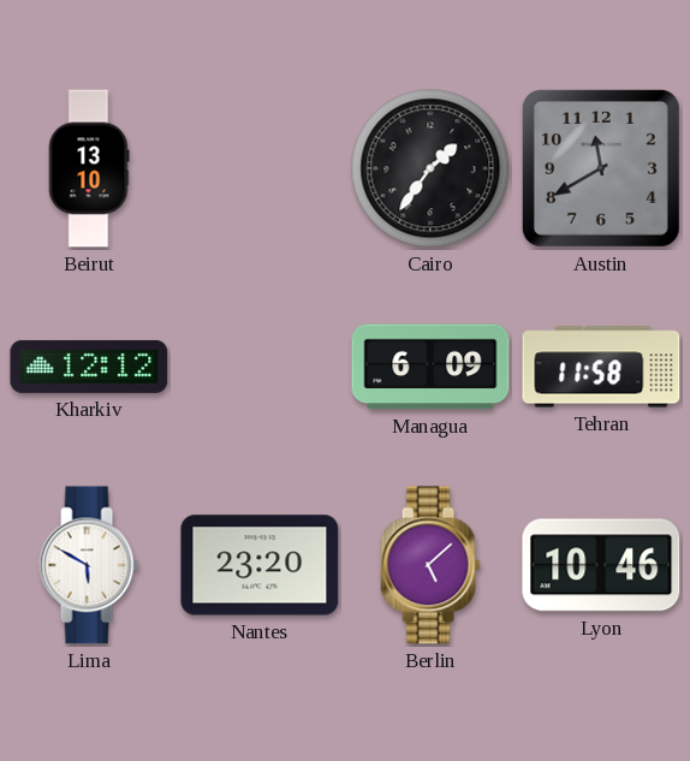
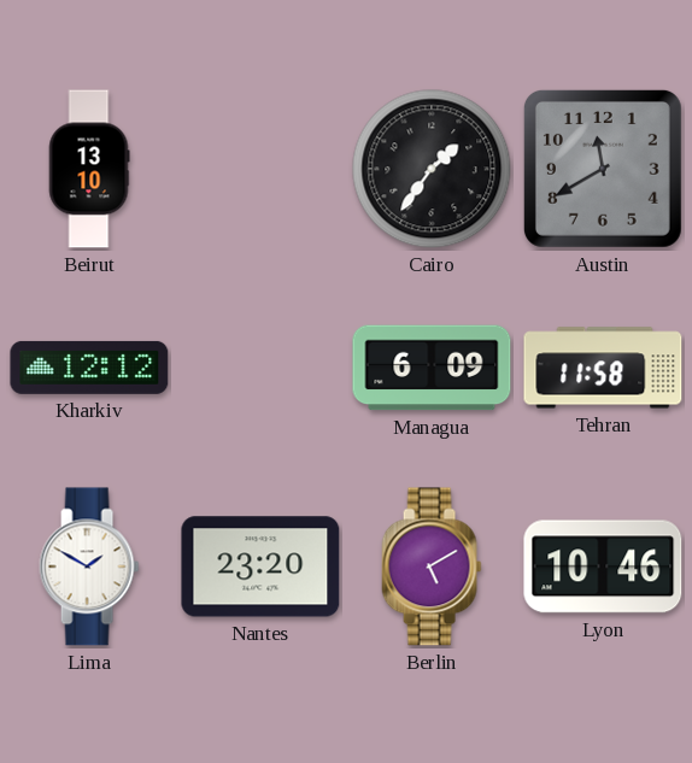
Lima: 5:50 -> 1:50
Berlin: 5:08 -> 5:10
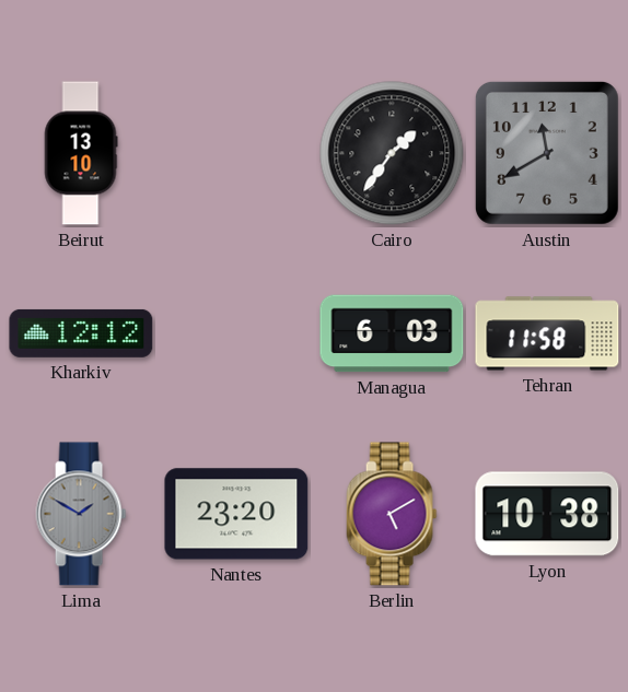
Managua: 6:09 -> 6:03
Lima dial: white -> grey
Lyon: 10:46 -> 10:38
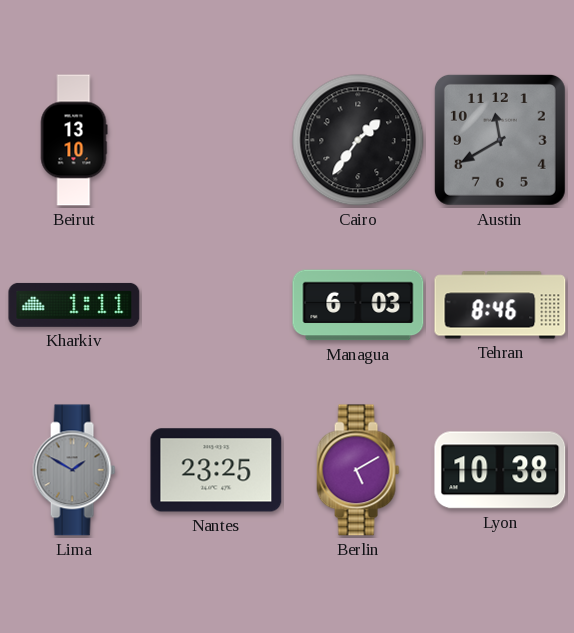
Kharkiv: 12:12 -> 1:11
Tehran: 11:58 -> 8:46
Nantes: 23:20 -> 23:25
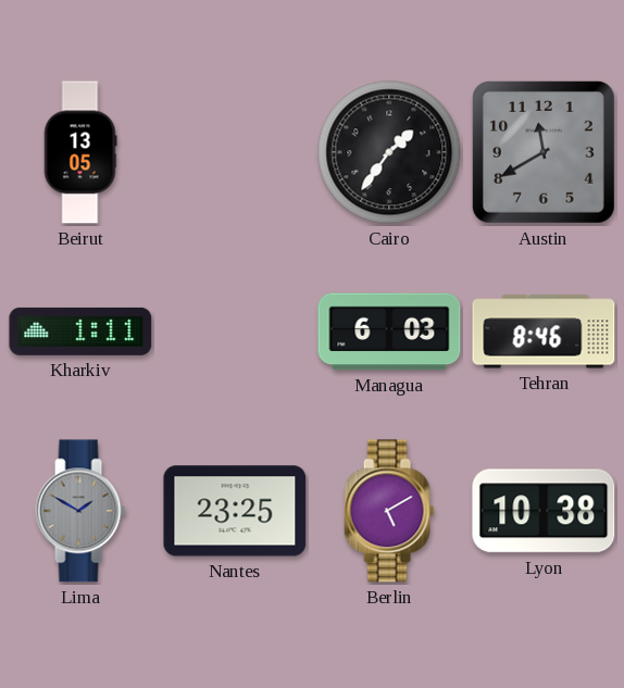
Beirut: 13:10 -> 13:05
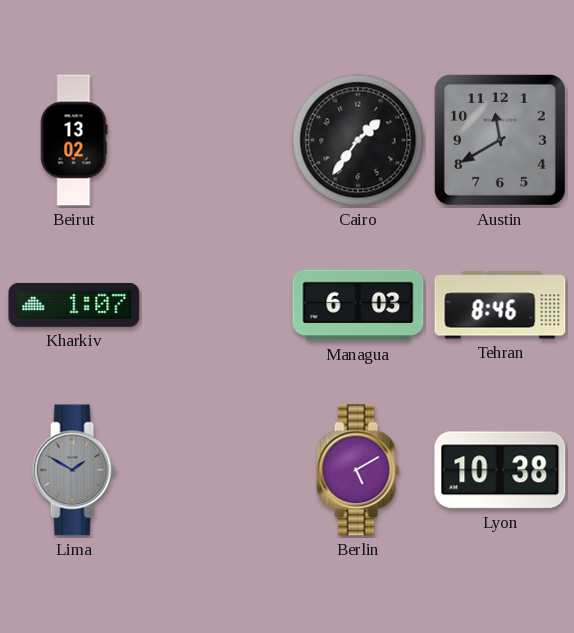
Beirut: 13:05 -> 13:02
Kharkiv: 1:11 -> 1:07
Nantes: 23:25 -> none
